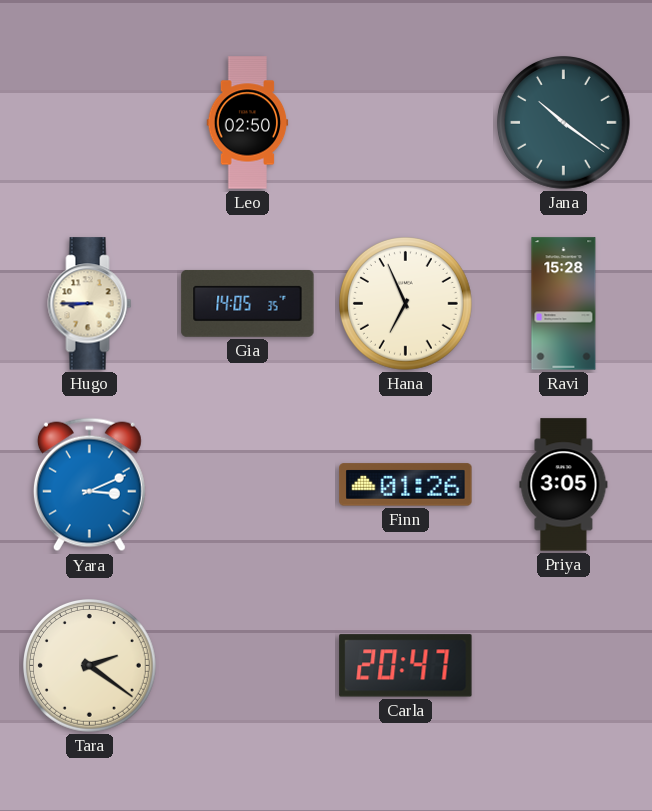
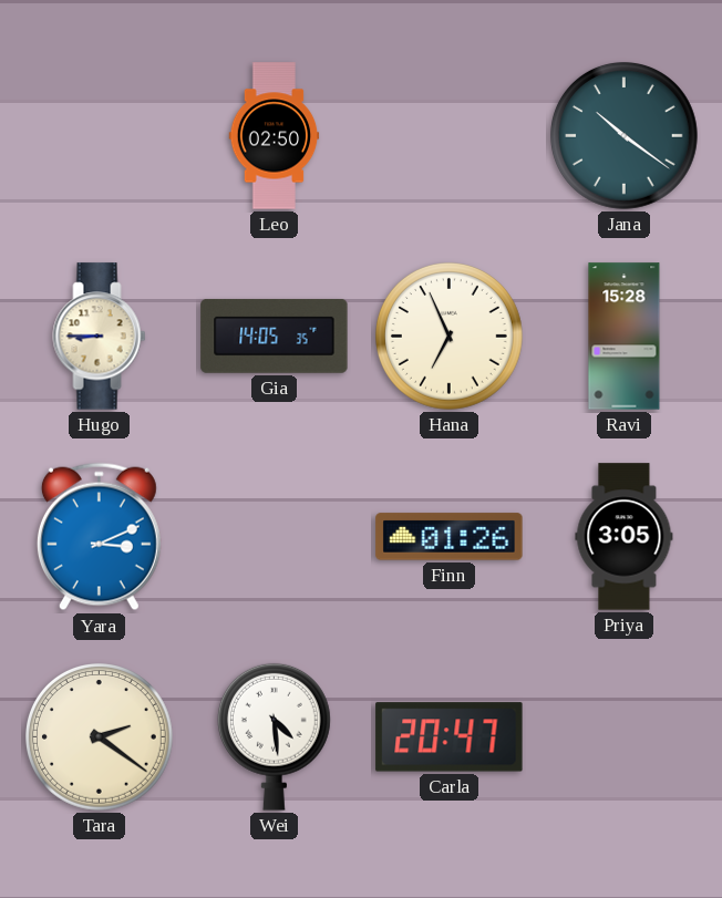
Wei: none -> 4:29
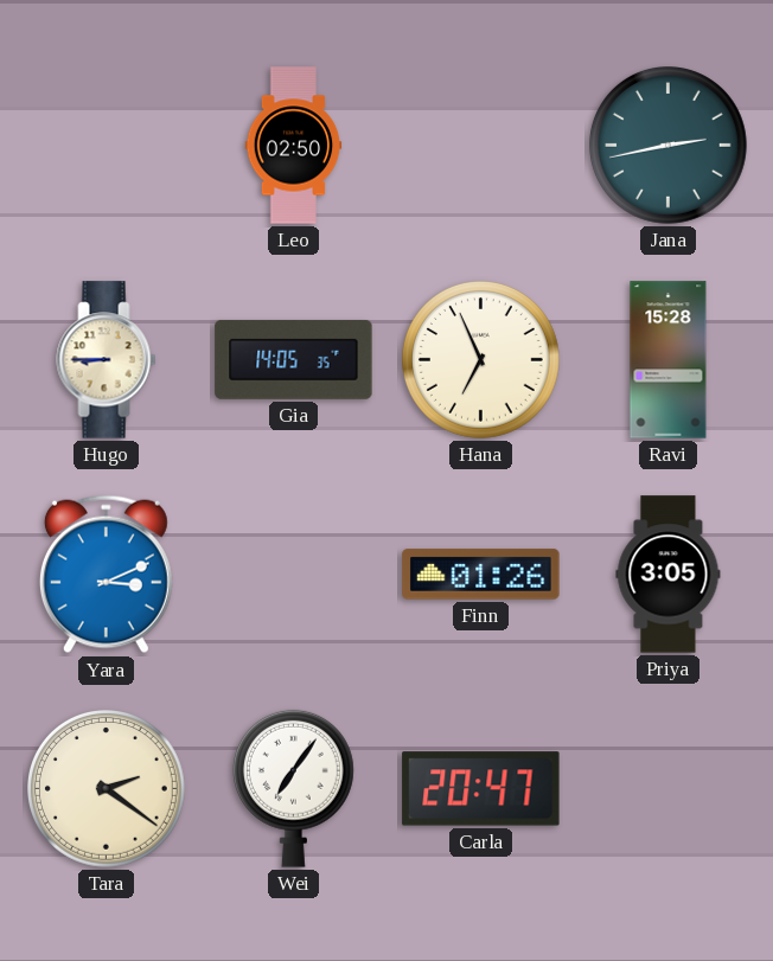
Jana: 10:21 -> 2:43
Wei: 4:29 -> 7:06
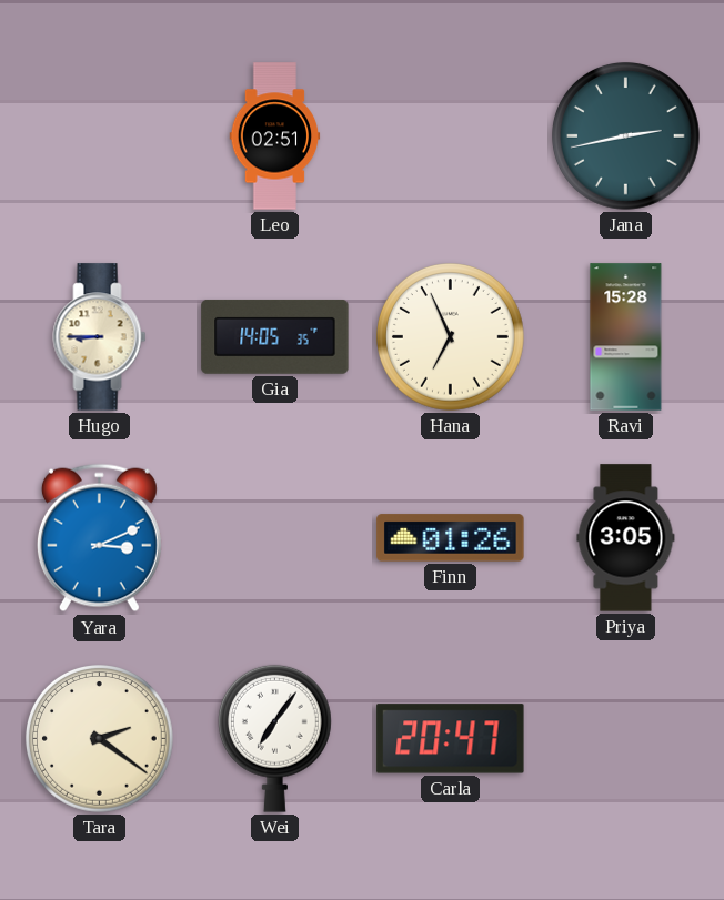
Leo: 02:50 -> 02:51
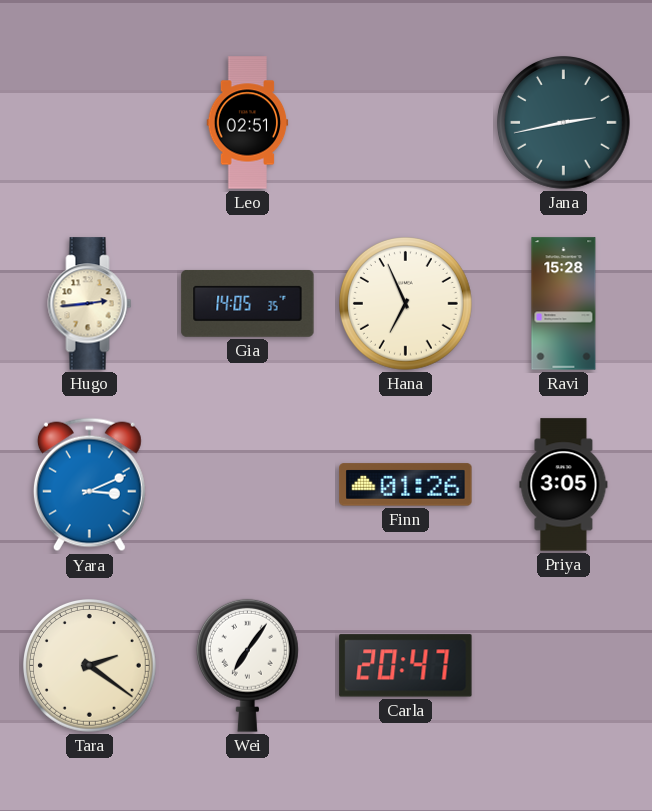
Hugo: 8:45 -> 2:44
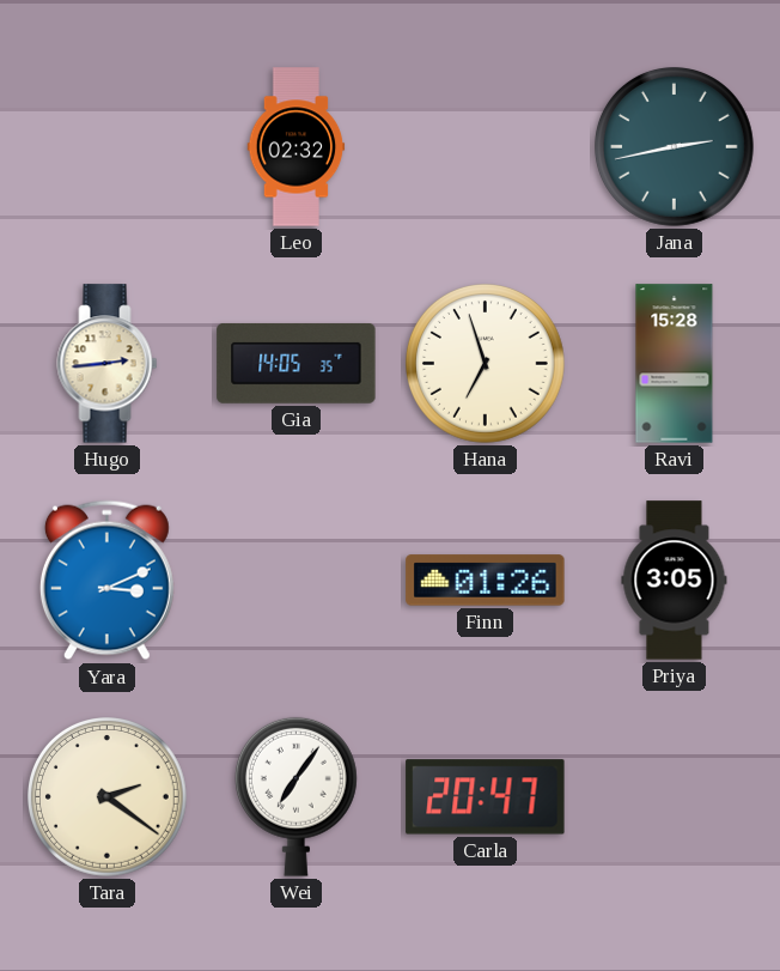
Leo: 02:51 -> 02:32
Hana: 6:56 -> 6:57
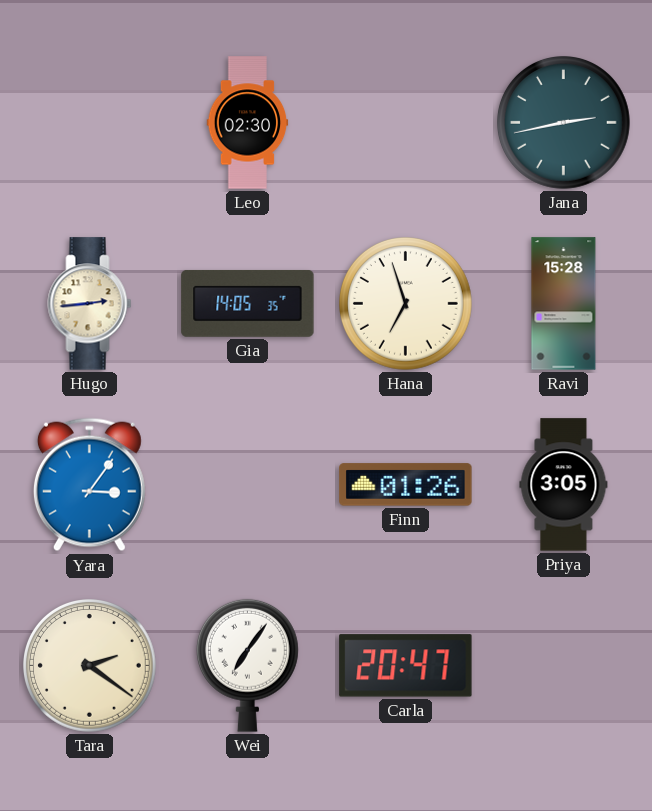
Leo: 02:32 -> 02:30
Yara: 3:11 -> 3:06
